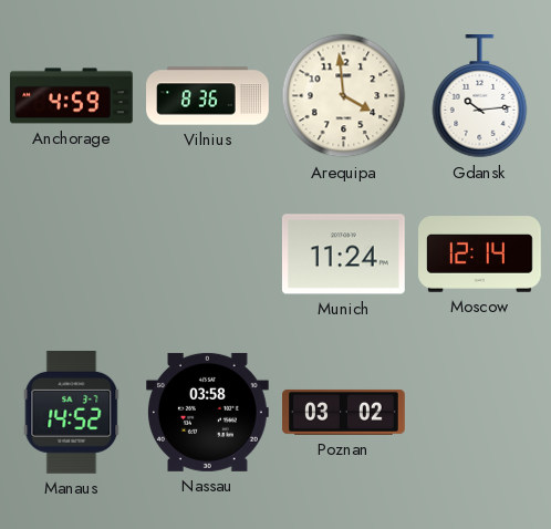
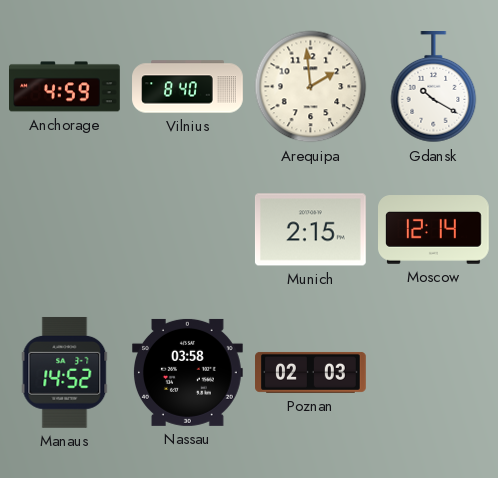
Vilnius: 8:36 -> 8:40
Arequipa: 3:59 -> 1:59
Gdansk: 10:14 -> 10:20
Munich: 11:24 -> 2:15
Poznan: 03:02 -> 02:03
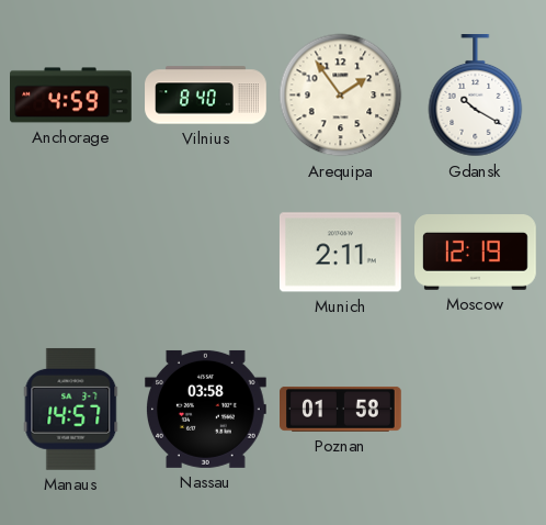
Arequipa: 1:59 -> 1:54
Munich: 2:15 -> 2:11
Moscow: 12:14 -> 12:19
Manaus: 14:52 -> 14:57
Poznan: 02:03 -> 01:58
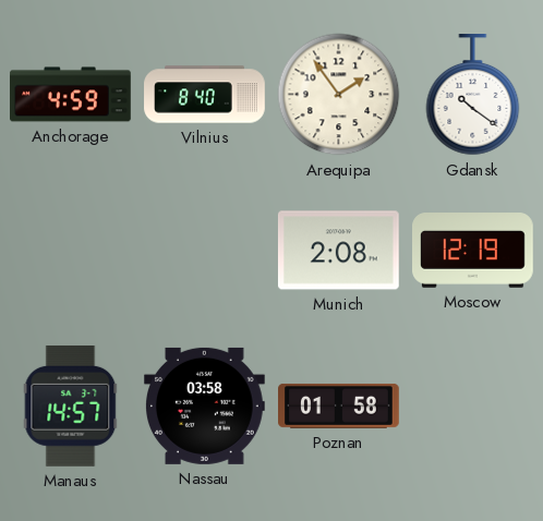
Gdansk: 10:20 -> 10:21
Munich: 2:11 -> 2:08
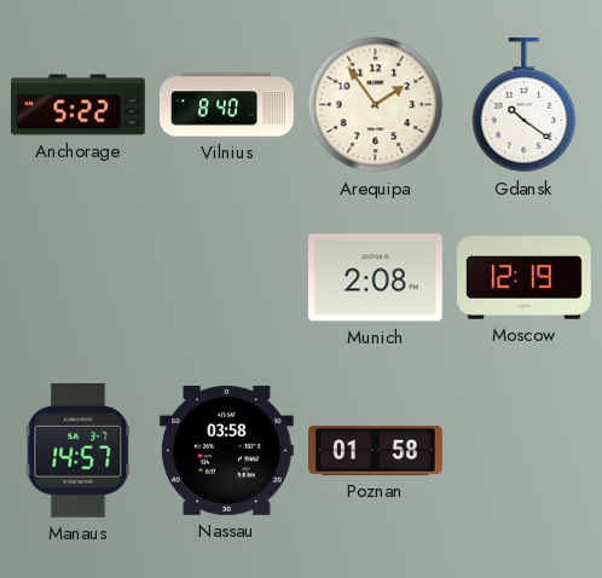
Anchorage: 4:59 -> 5:22
